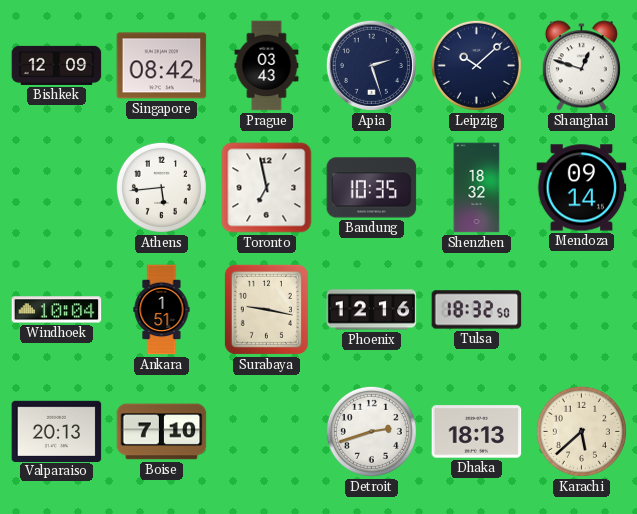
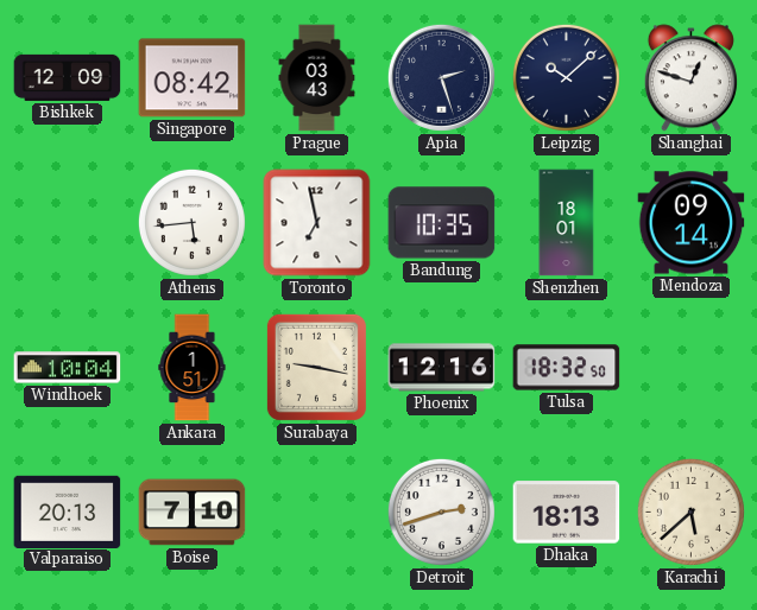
Shenzhen: 18:32 -> 18:01
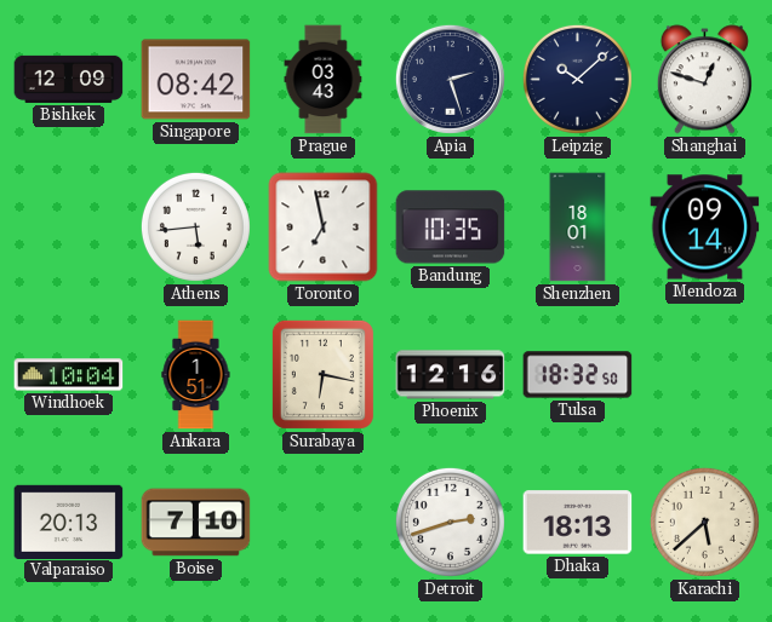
Surabaya: 9:17 -> 6:17
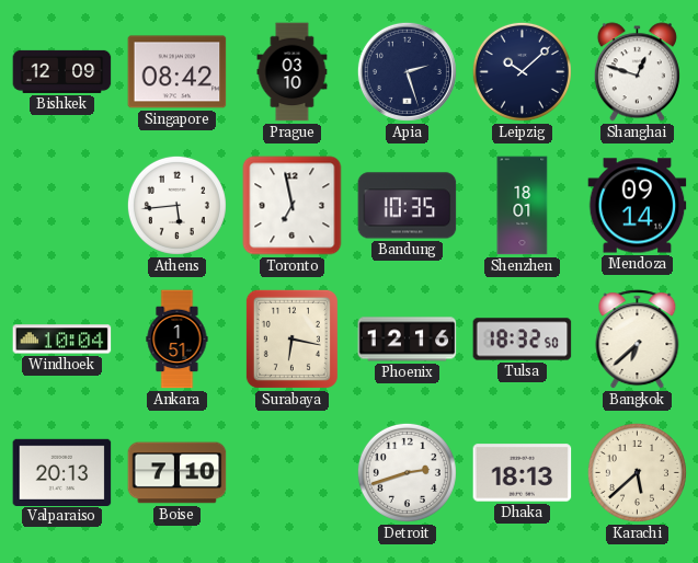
Prague: 03:43 -> 03:10
Bangkok: none -> 6:38
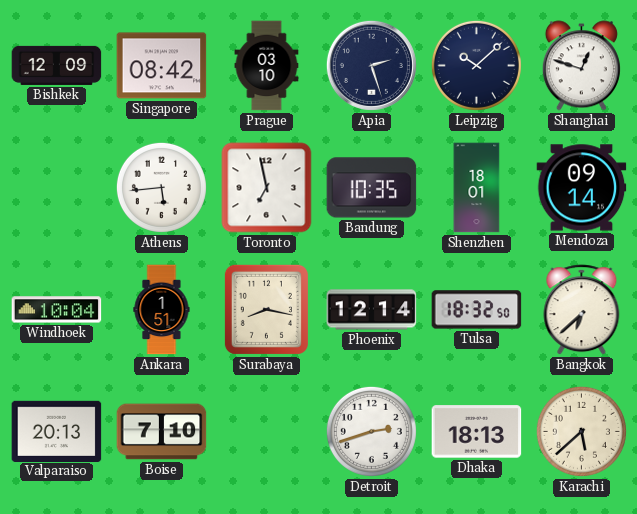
Surabaya: 6:17 -> 8:17
Phoenix: 12:16 -> 12:14
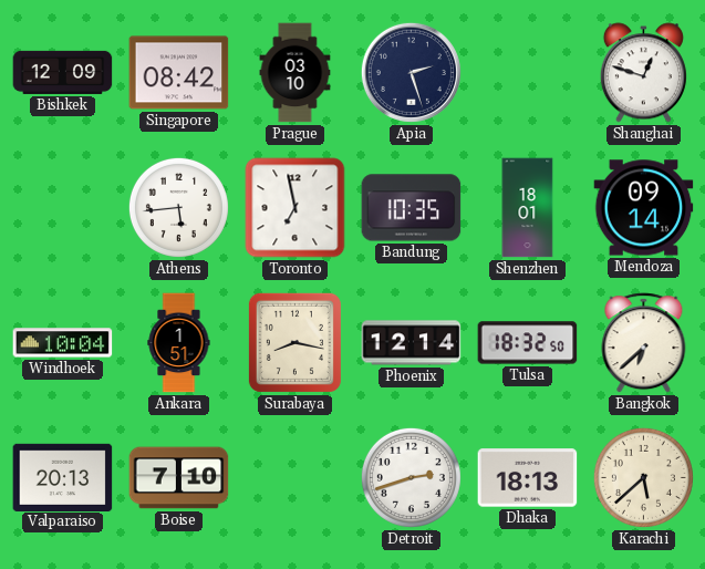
Leipzig: 10:08 -> none
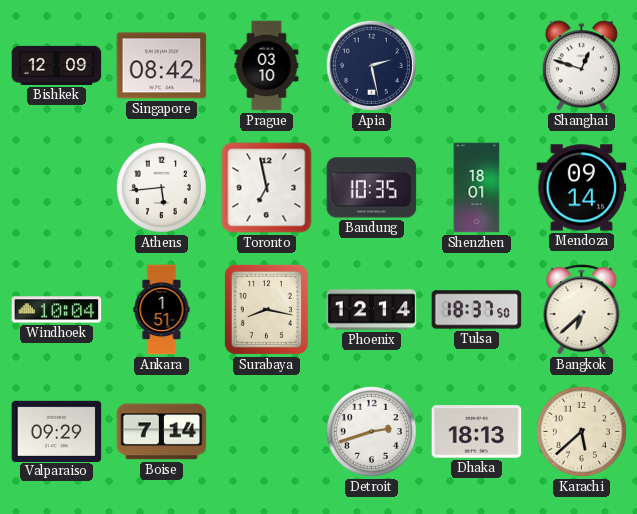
Apia: 2:27 -> 2:28
Tulsa: 18:32 -> 18:37
Valparaiso: 20:13 -> 09:29
Boise: 7:10 -> 7:14
